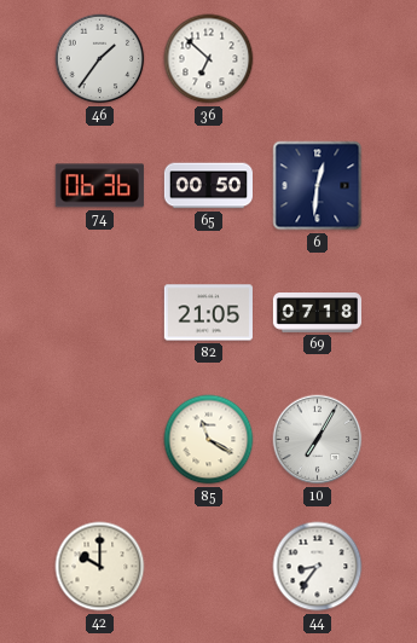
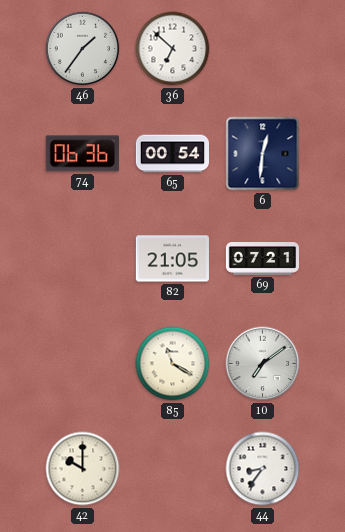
65: 00:50 -> 00:54
69: 07:18 -> 07:21
10: 7:05 -> 7:09
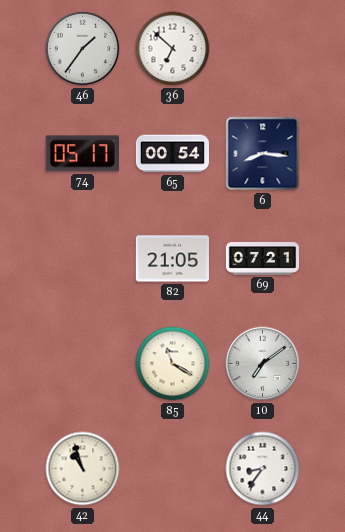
74: 06:36 -> 05:17
6: 12:31 -> 8:16
42: 10:00 -> 10:57
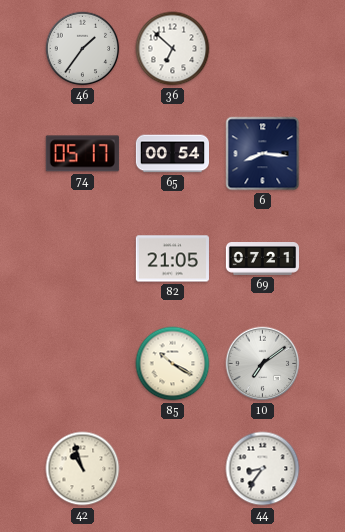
85: 11:20 -> 10:20
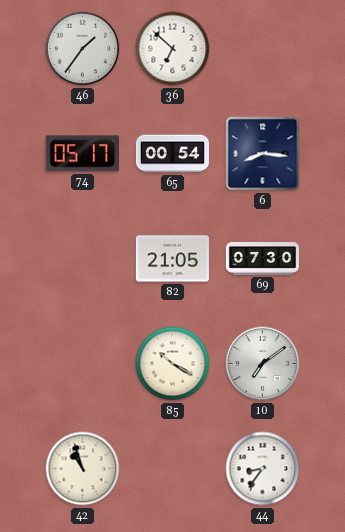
69: 07:21 -> 07:30
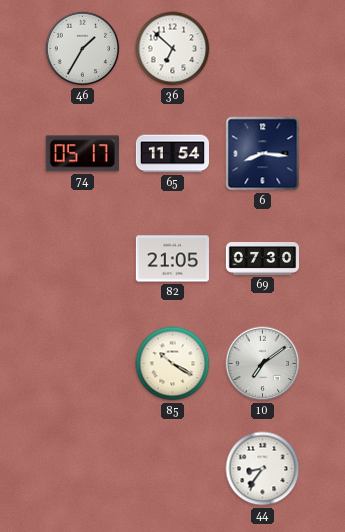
46: 1:36 -> 1:35
65: 00:54 -> 11:54
42: 10:57 -> none
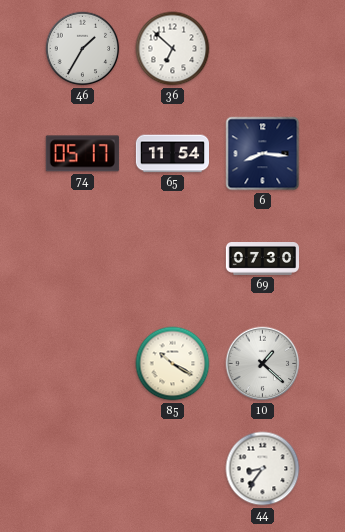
82: 21:05 -> none
10: 7:09 -> 1:22
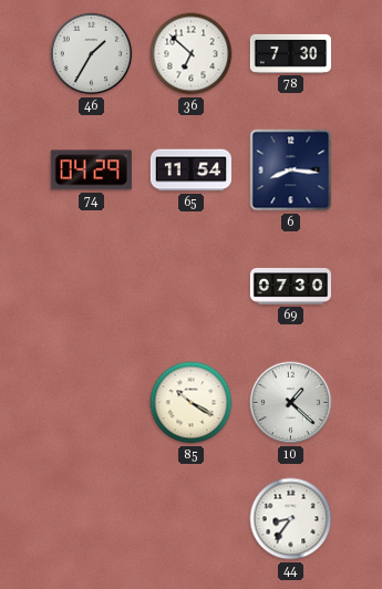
78: none -> 7:30
74: 05:17 -> 04:29
